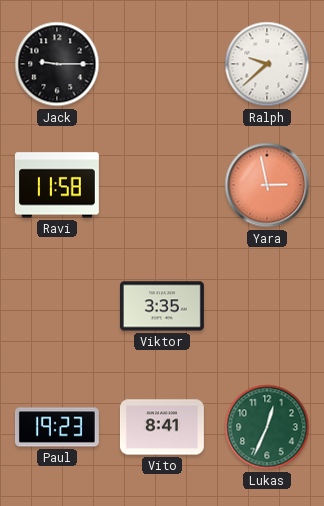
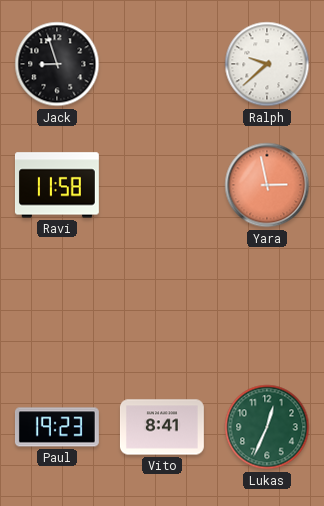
Jack: 9:15 -> 8:57
Viktor: 3:35 -> none
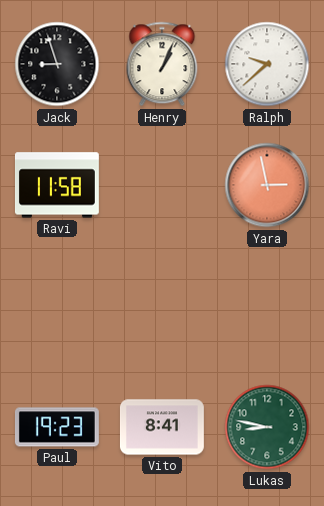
Henry: none -> 1:04
Lukas: 12:34 -> 8:47
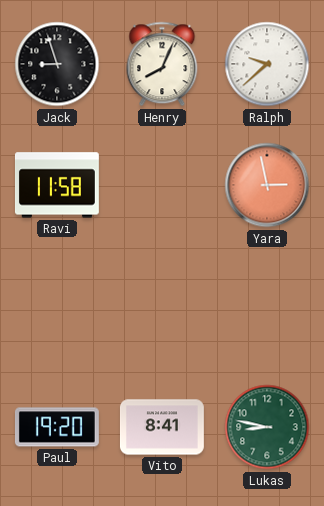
Henry: 1:04 -> 8:04
Paul: 19:23 -> 19:20
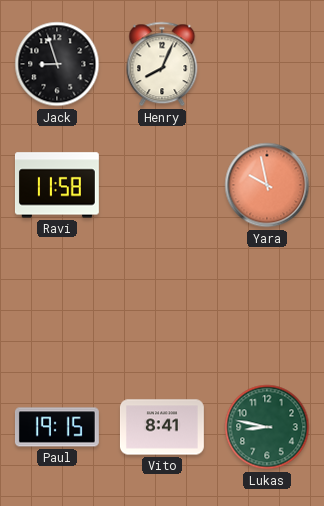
Ralph: 9:38 -> none
Yara: 2:58 -> 9:58
Paul: 19:20 -> 19:15
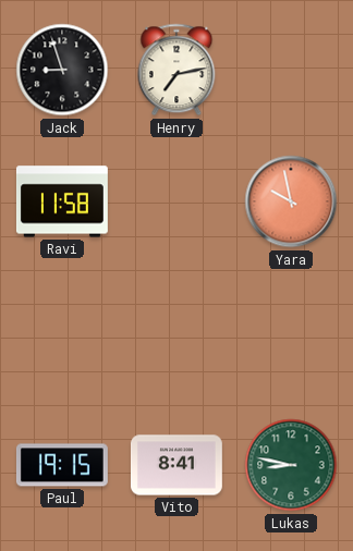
Henry: 8:04 -> 7:13
